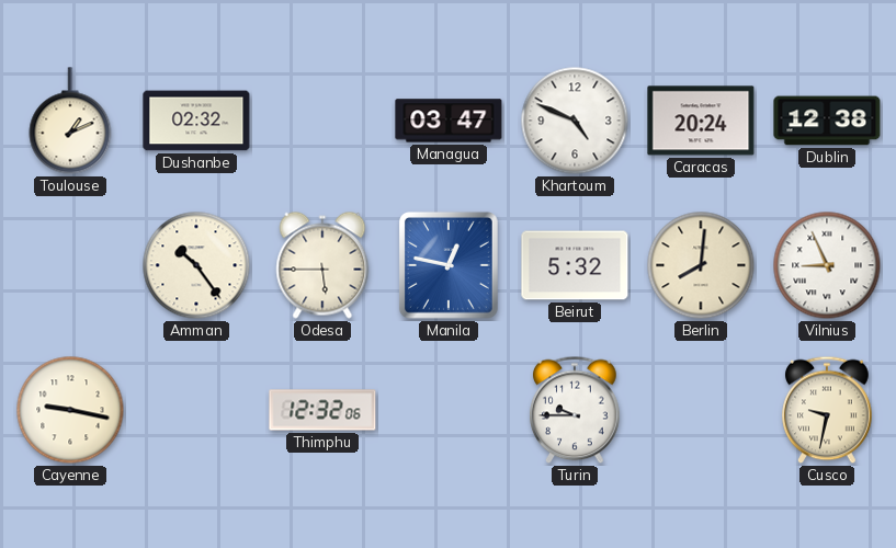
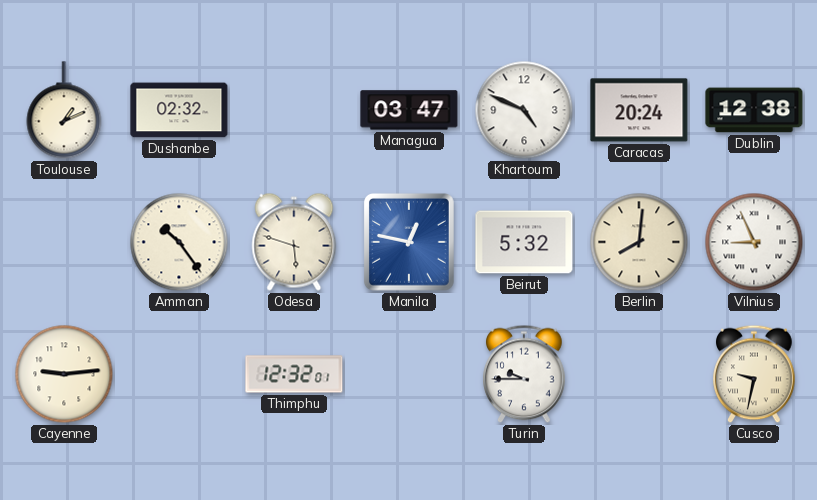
Odesa: 5:45 -> 5:48
Cayenne: 9:17 -> 9:14
Thimphu: 12:32:06 -> 12:32:01
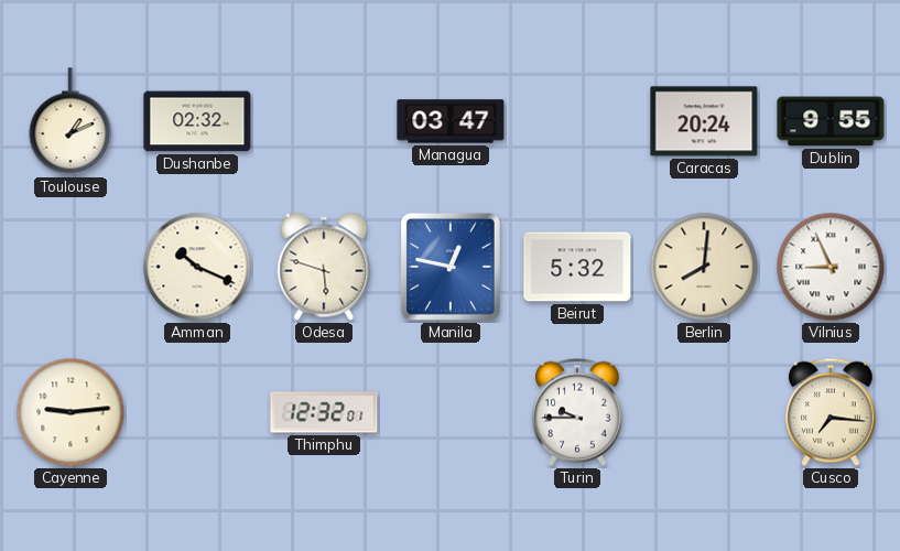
Khartoum: 4:49 -> none
Dublin: 12:38 -> 9:55
Amman: 10:24 -> 10:19
Cusco: 9:32 -> 7:16
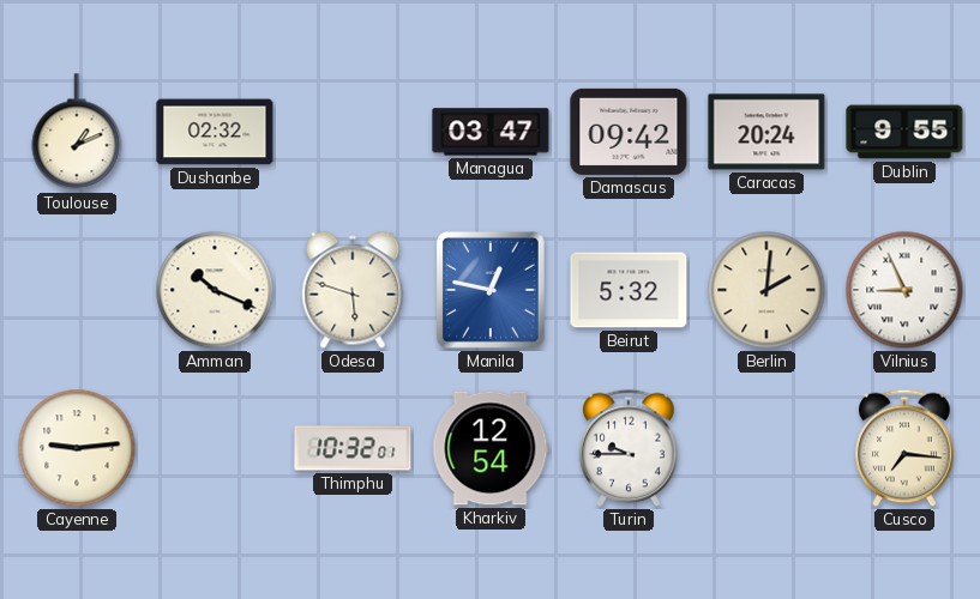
Damascus: none -> 09:42
Berlin: 8:01 -> 2:01
Thimphu: 12:32 -> 10:32
Kharkiv: none -> 12:54
